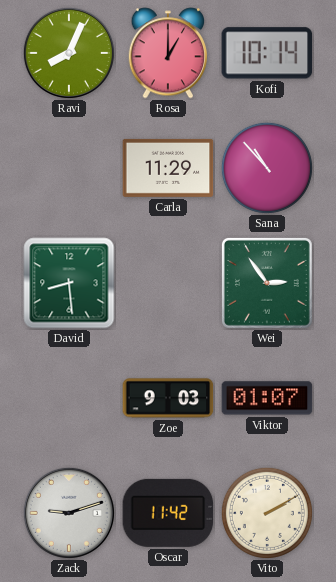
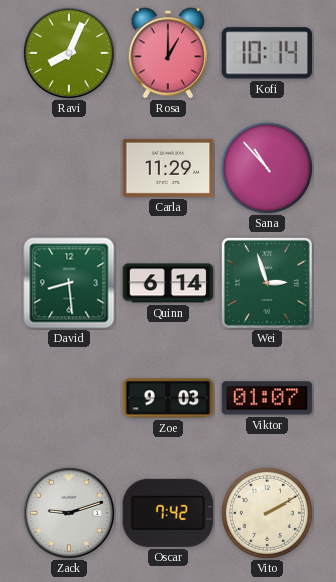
Quinn: none -> 6:14
Wei: 2:54 -> 2:57
Oscar: 11:42 -> 7:42
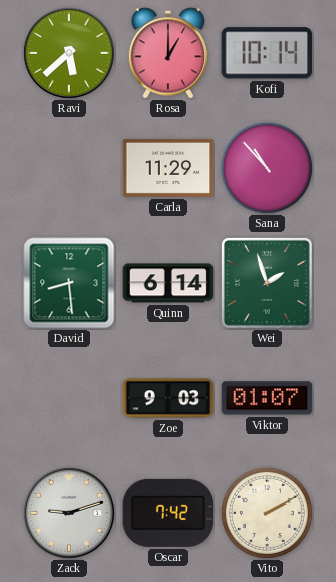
Ravi: 8:04 -> 5:38
Wei: 2:57 -> 1:57
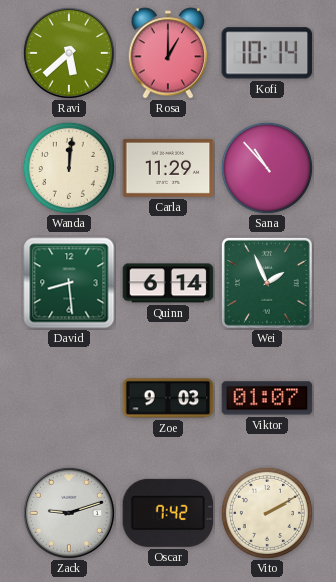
Wanda: none -> 12:01
Wei: 1:57 -> 1:56
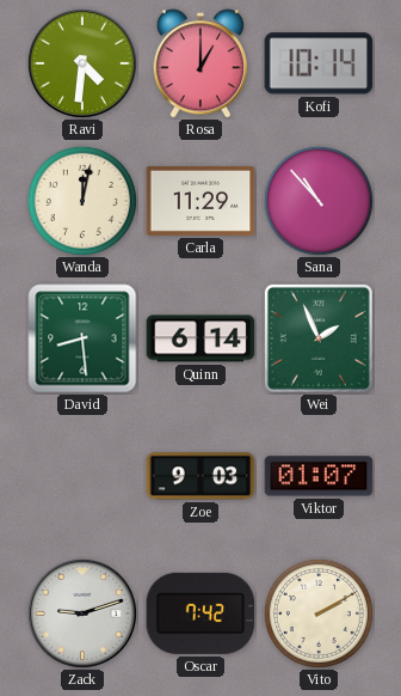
Ravi: 5:38 -> 4:31
Wanda: 12:01 -> 12:02
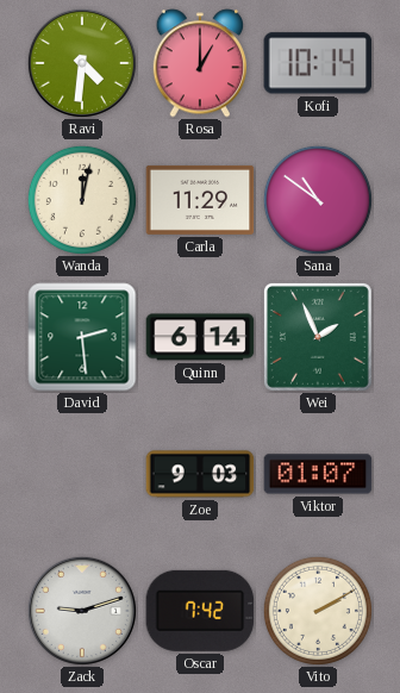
Sana: 10:53 -> 10:51
David: 8:29 -> 2:29
